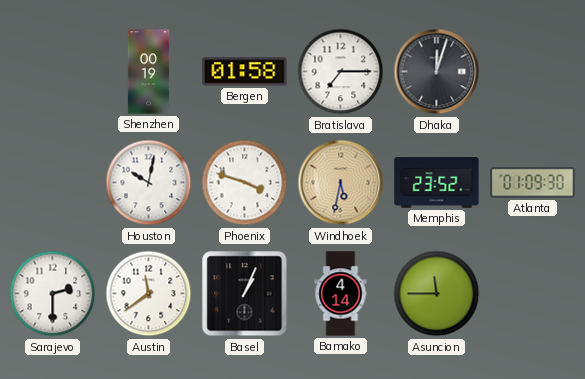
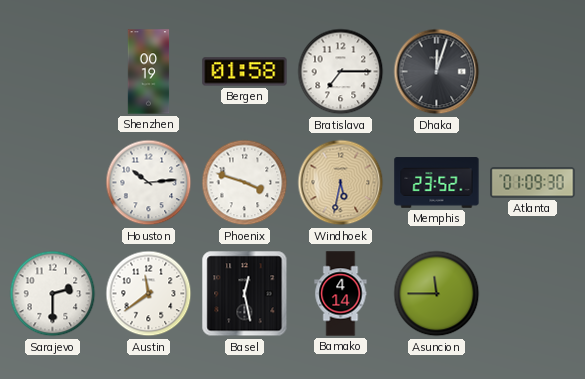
Houston: 10:02 -> 10:14
Basel: 1:04 -> 12:28
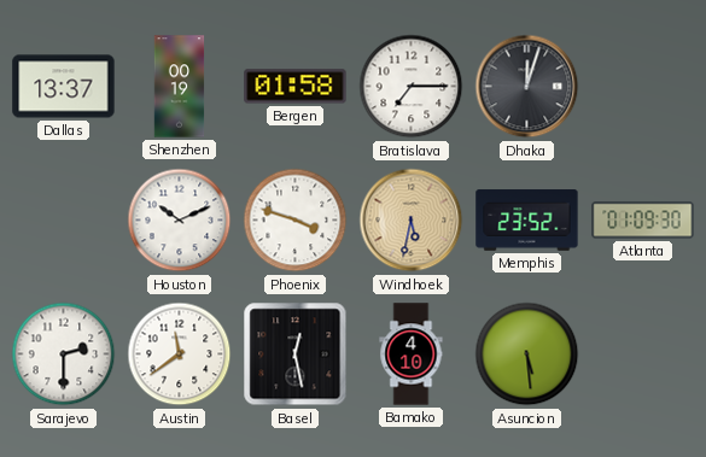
Dallas: none -> 13:37
Houston: 10:14 -> 10:11
Bamako: 4:14 -> 4:10
Asuncion: 11:45 -> 5:29
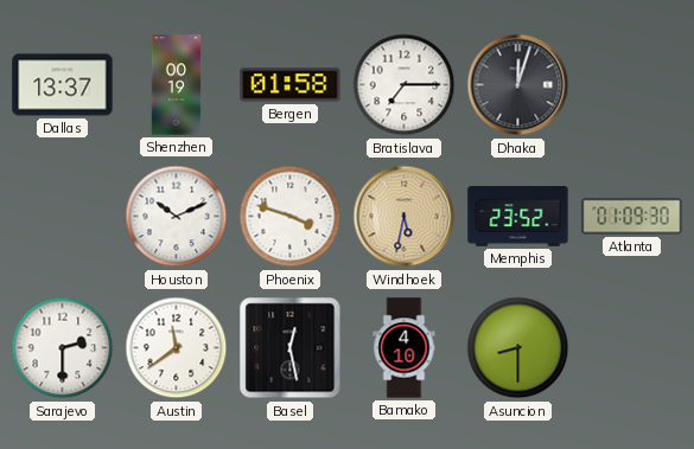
Asuncion: 5:29 -> 8:30
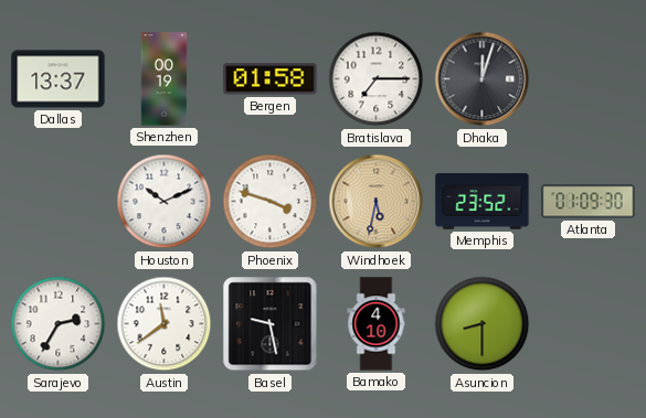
Sarajevo: 2:30 -> 2:35
Basel: 12:28 -> 9:28
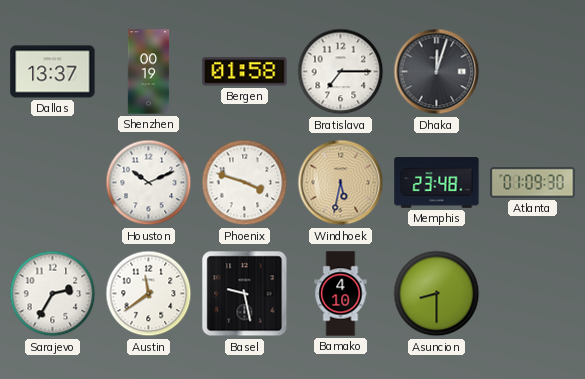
Memphis: 23:52 -> 23:48
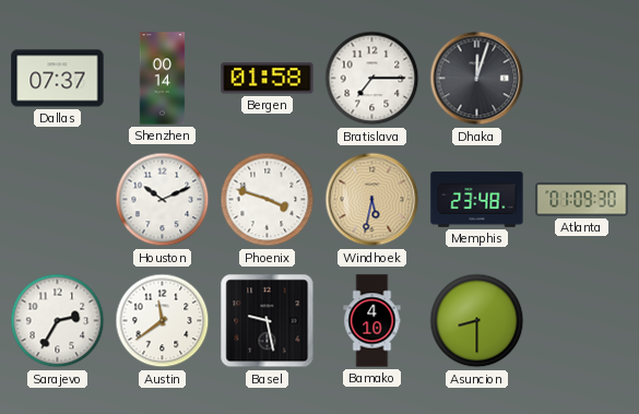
Dallas: 13:37 -> 07:37
Shenzhen: 00:19 -> 00:14
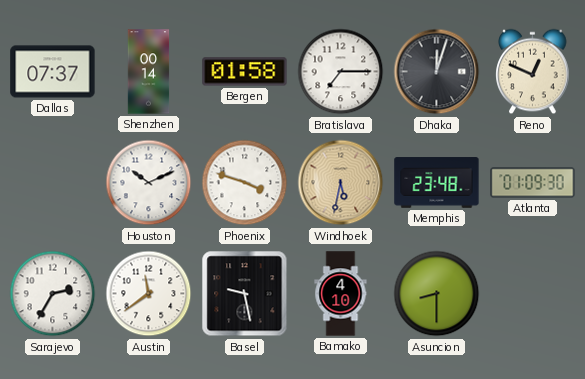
Reno: none -> 12:49
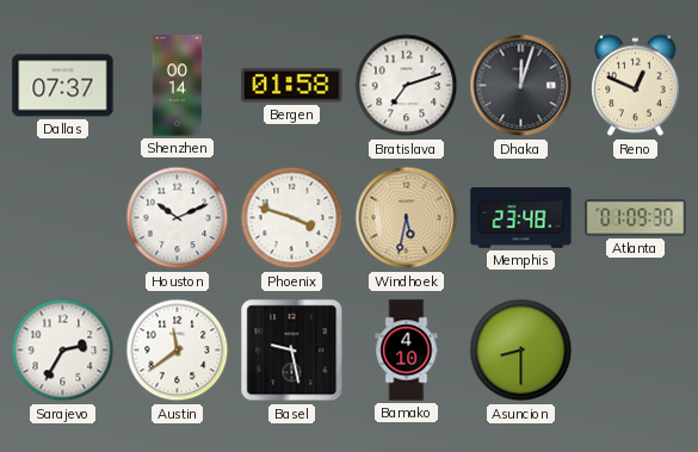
Bratislava: 7:15 -> 7:12
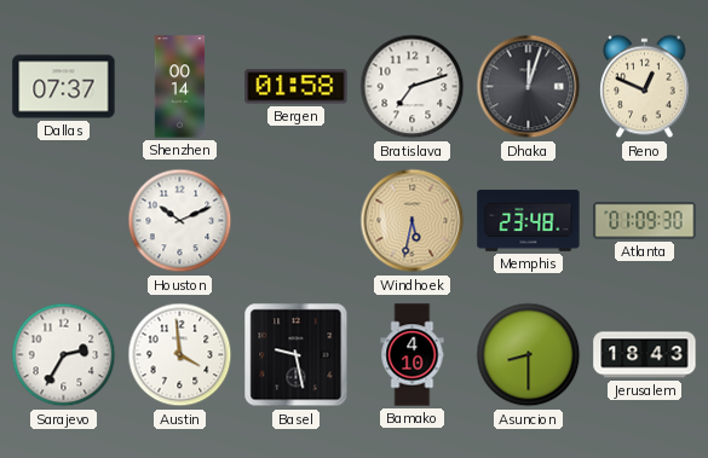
Phoenix: 3:48 -> none
Austin: 11:39 -> 3:59
Jerusalem: none -> 18:43
